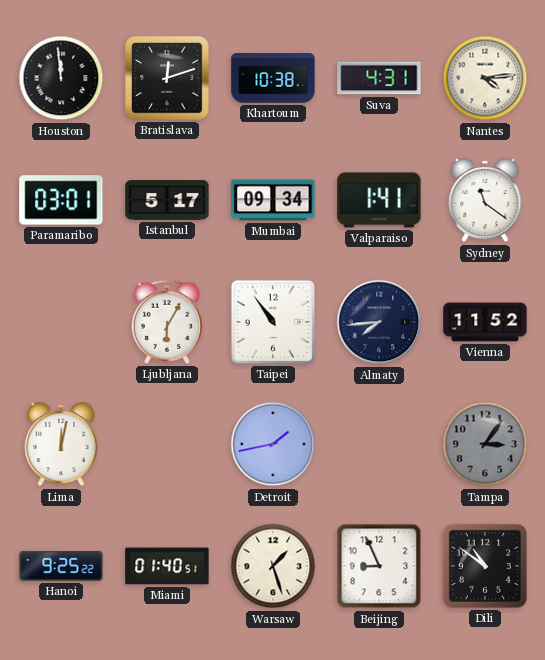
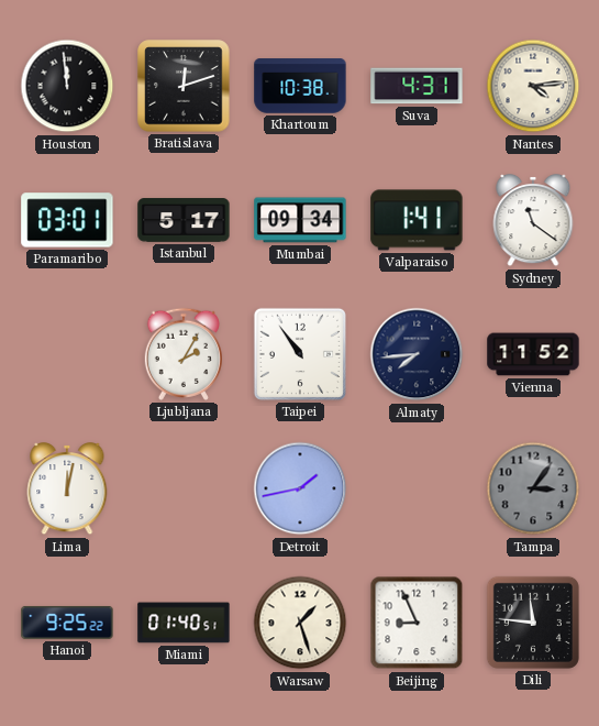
Ljubljana: 6:05 -> 2:05
Dili: 10:51 -> 11:46
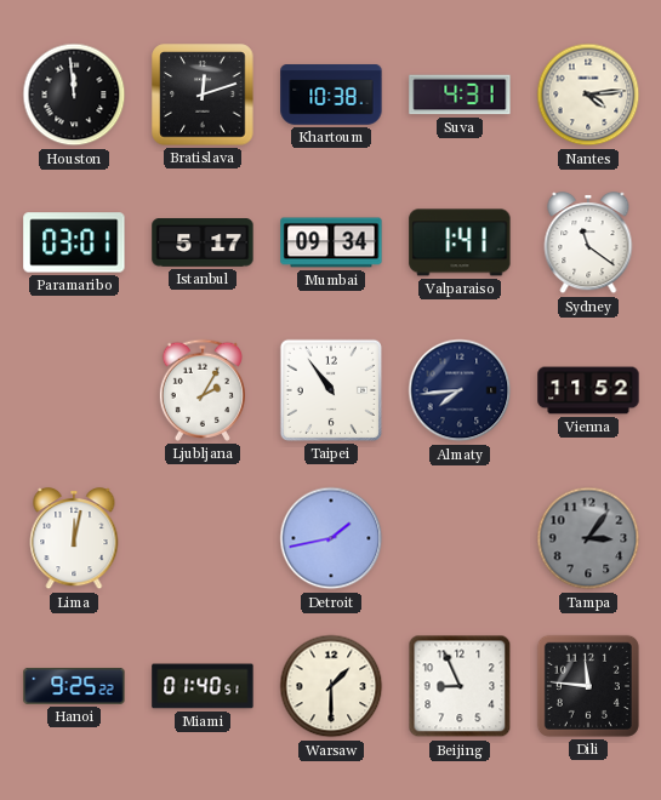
Warsaw: 1:27 -> 1:30
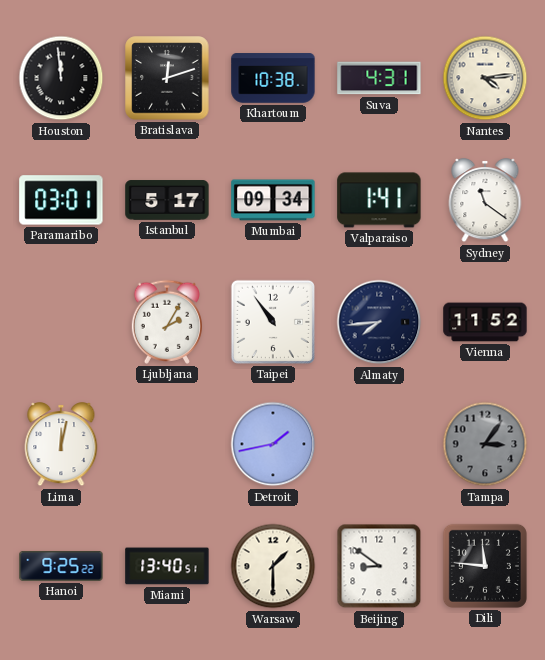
Miami: 01:40 -> 13:40
Beijing: 8:56 -> 8:51
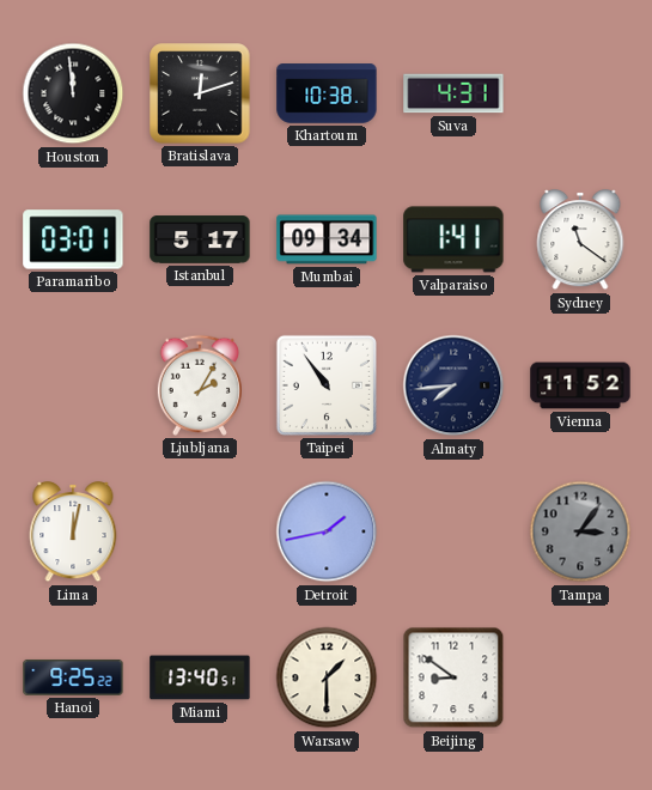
Nantes: 4:14 -> none
Dili: 11:46 -> none
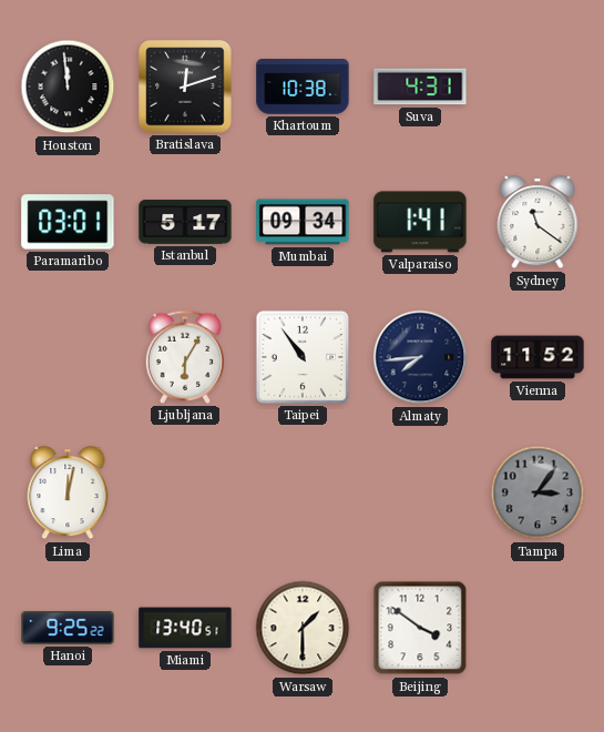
Ljubljana: 2:05 -> 6:05
Detroit: 1:43 -> none
Beijing: 8:51 -> 3:51
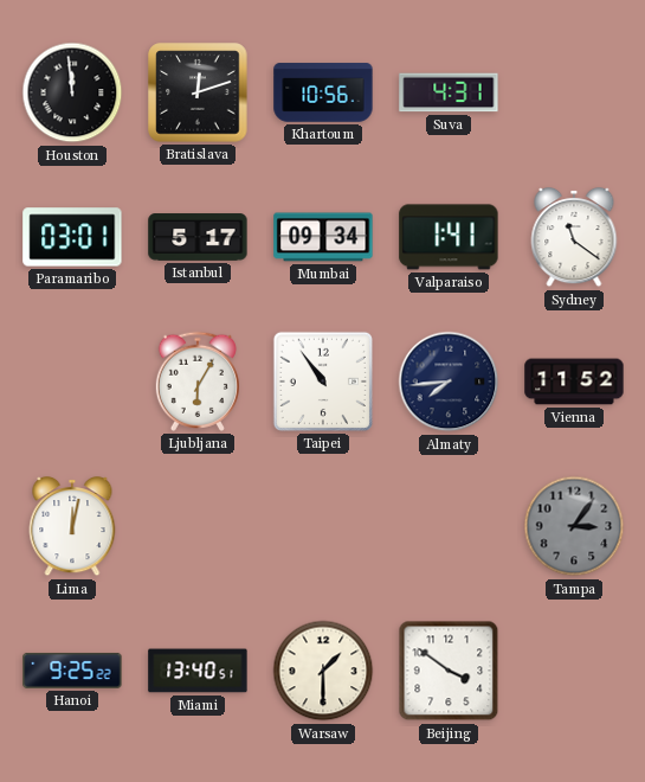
Khartoum: 10:38 -> 10:56
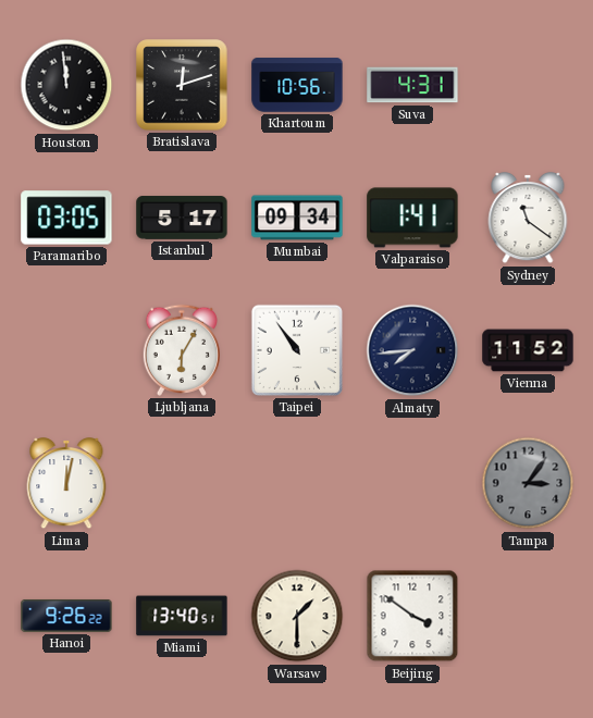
Paramaribo: 03:01 -> 03:05
Hanoi: 9:25 -> 9:26
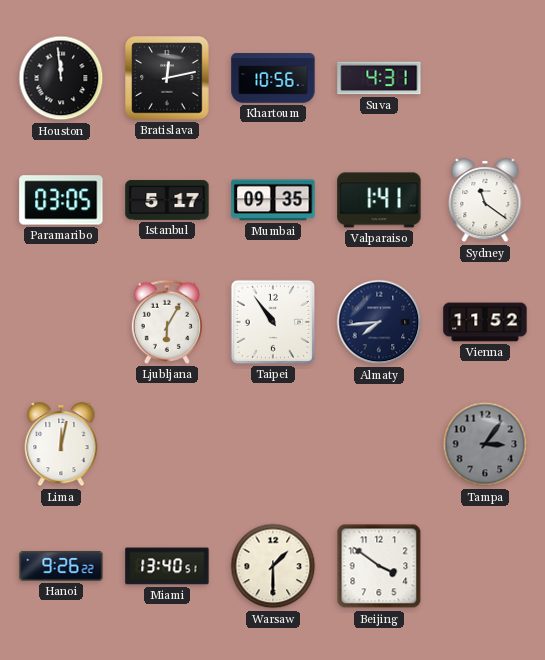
Bratislava: 12:12 -> 12:13
Mumbai: 09:34 -> 09:35
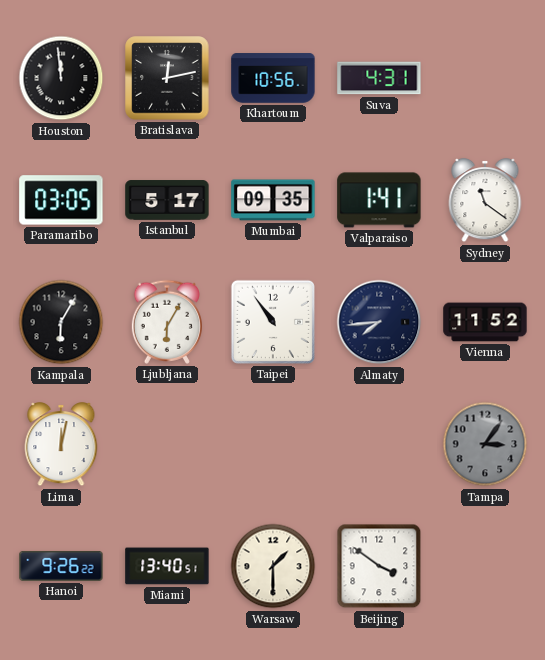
Kampala: none -> 6:05
